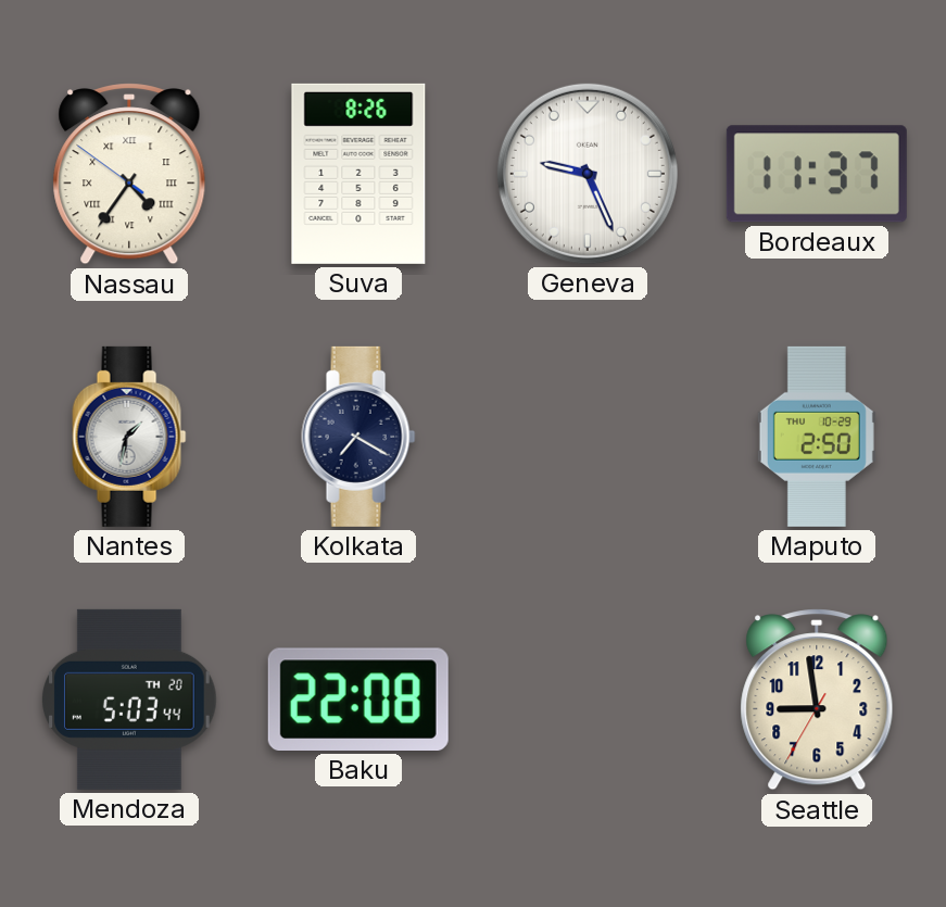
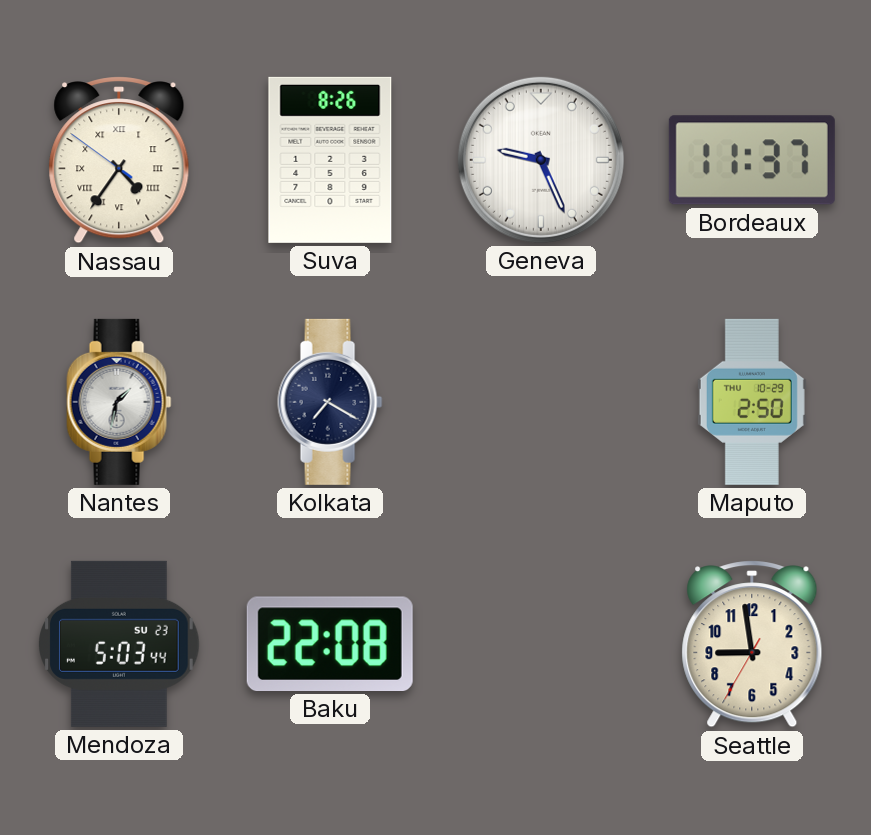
Mendoza date: TH 20 -> SU 23
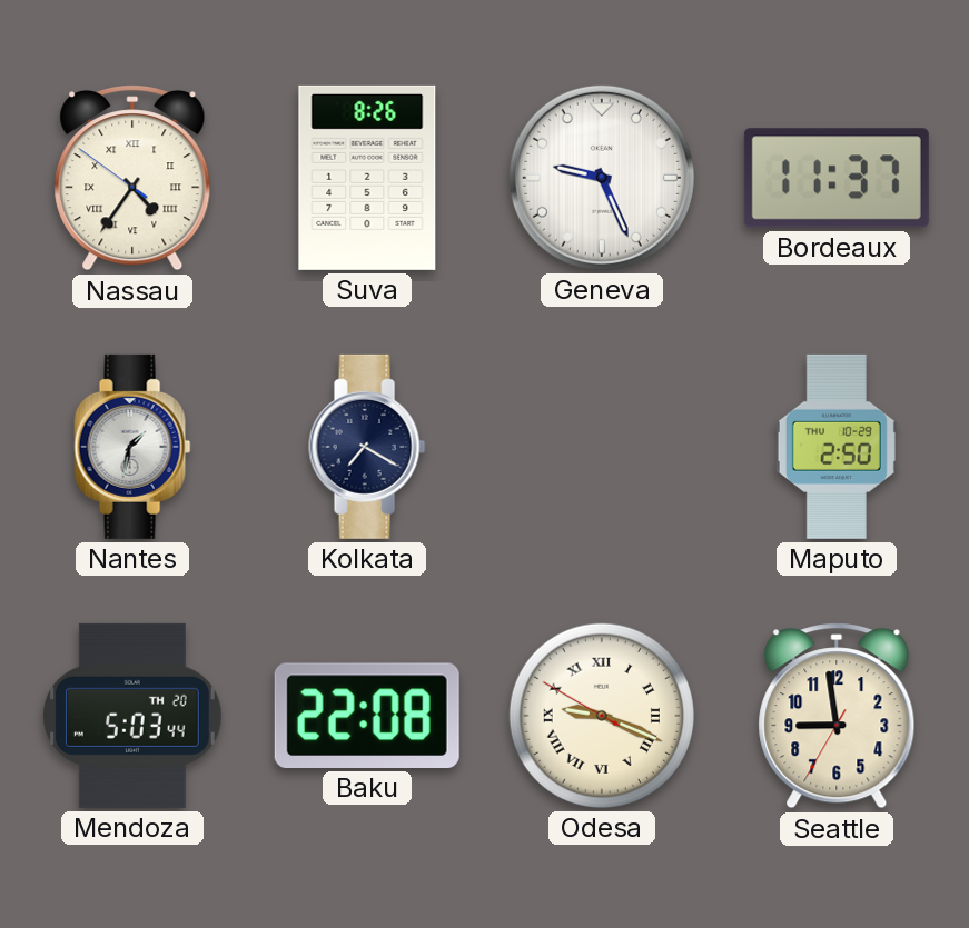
Mendoza date: SU 23 -> TH 20
Odesa: none -> 9:18
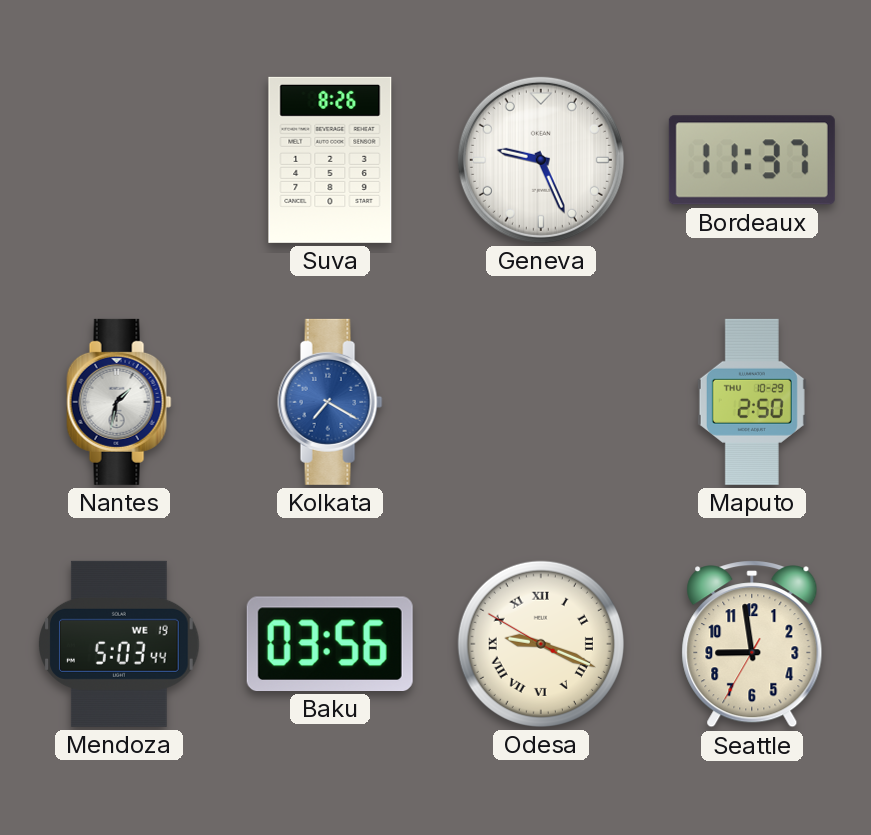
Nassau: 4:35 -> none
Kolkata dial: navy -> blue
Mendoza date: TH 20 -> WE 19
Baku: 22:08 -> 03:56
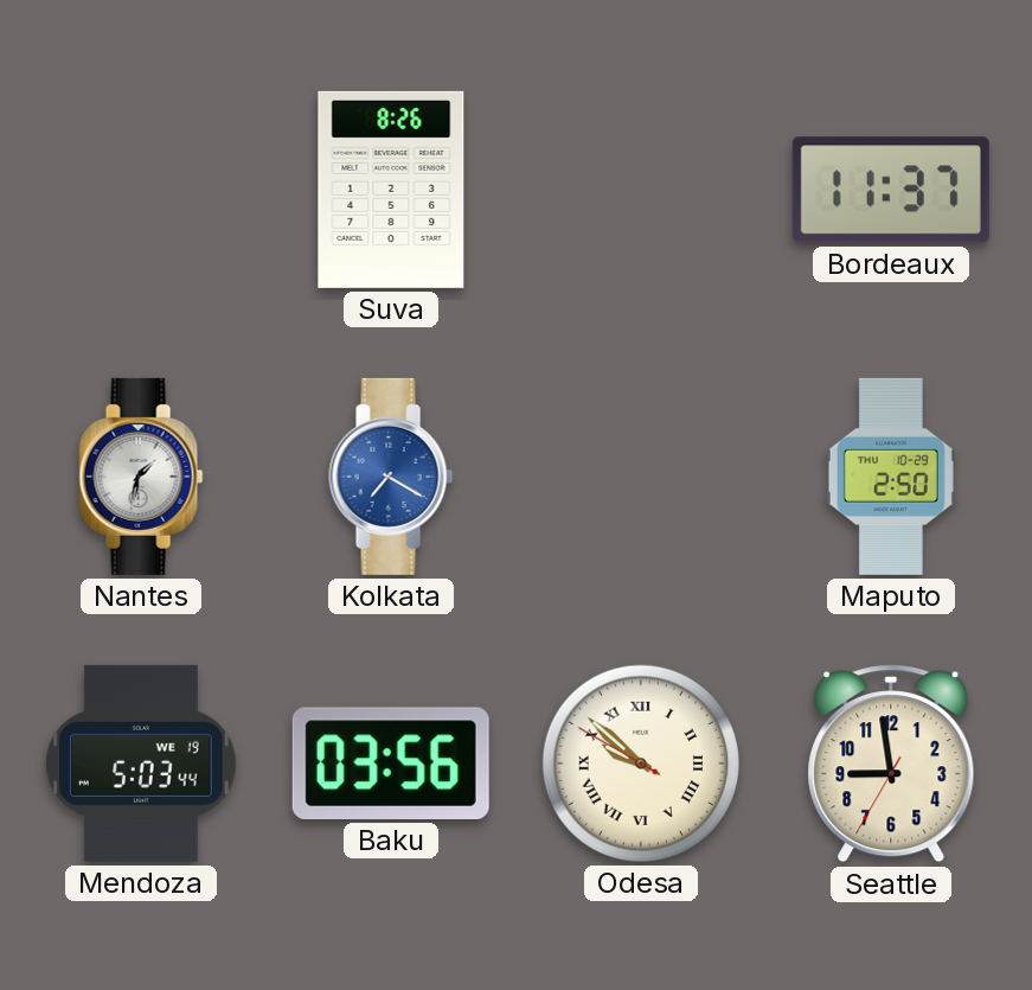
Geneva: 9:26 -> none
Odesa: 9:18 -> 9:51
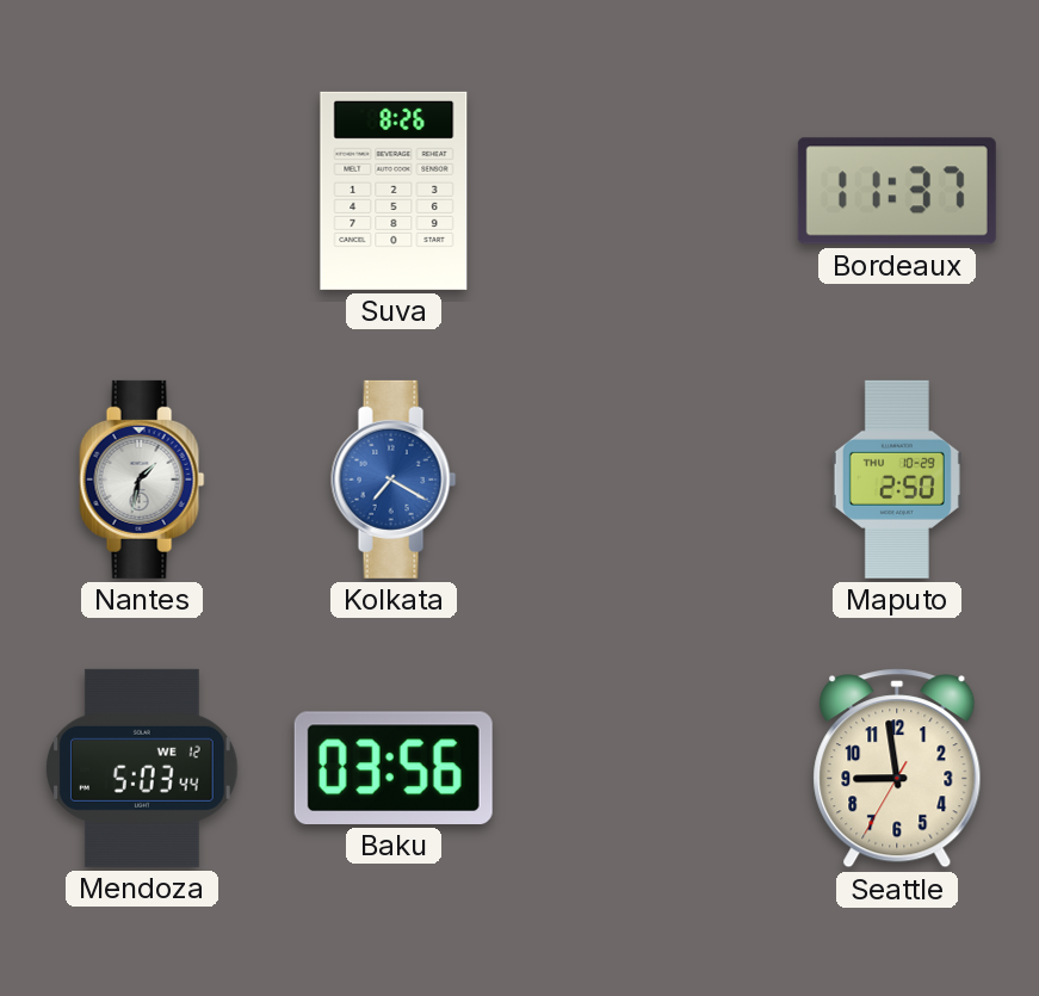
Mendoza date: WE 19 -> WE 12
Odesa: 9:51 -> none
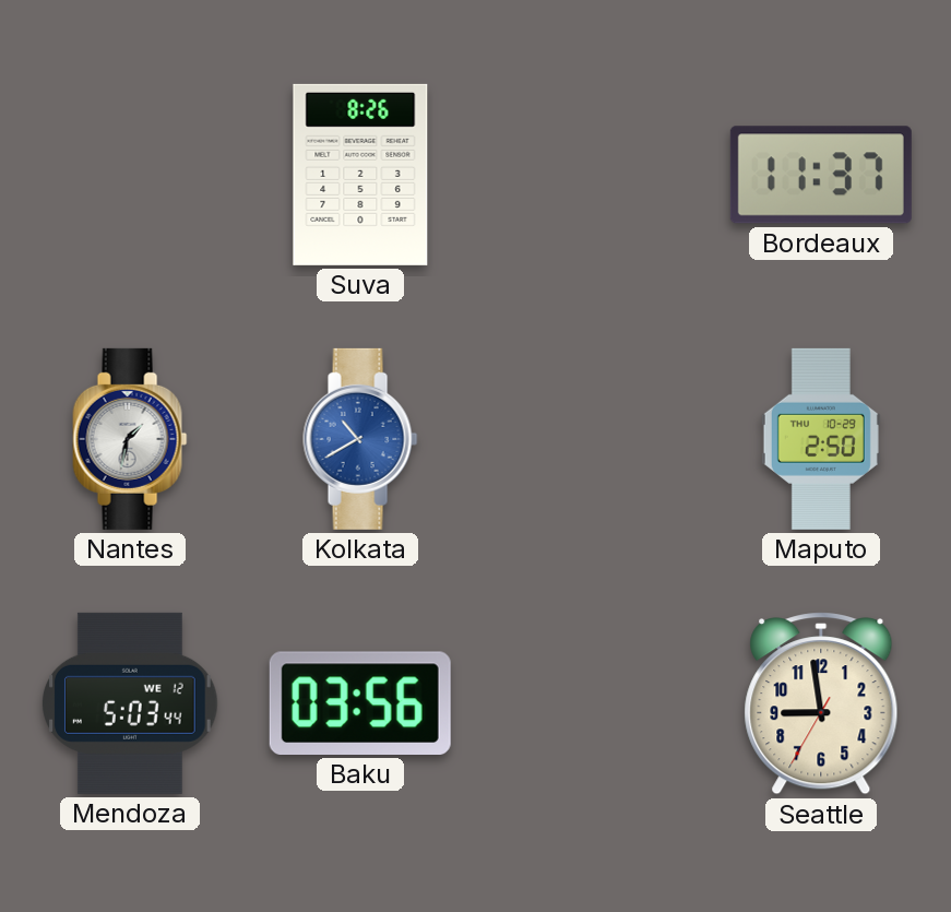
Kolkata: 7:20 -> 10:40
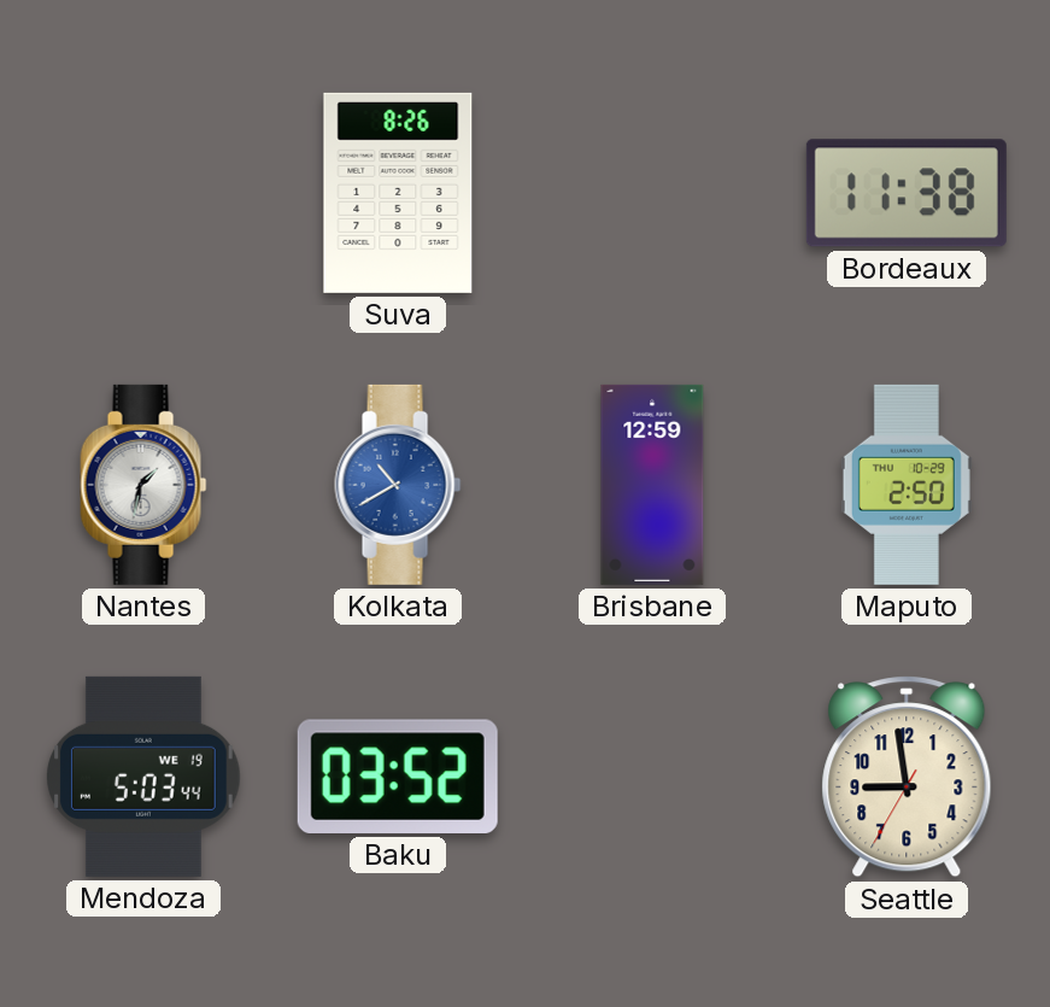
Bordeaux: 11:37 -> 11:38
Brisbane: none -> 12:59
Mendoza date: WE 12 -> WE 19
Baku: 03:56 -> 03:52
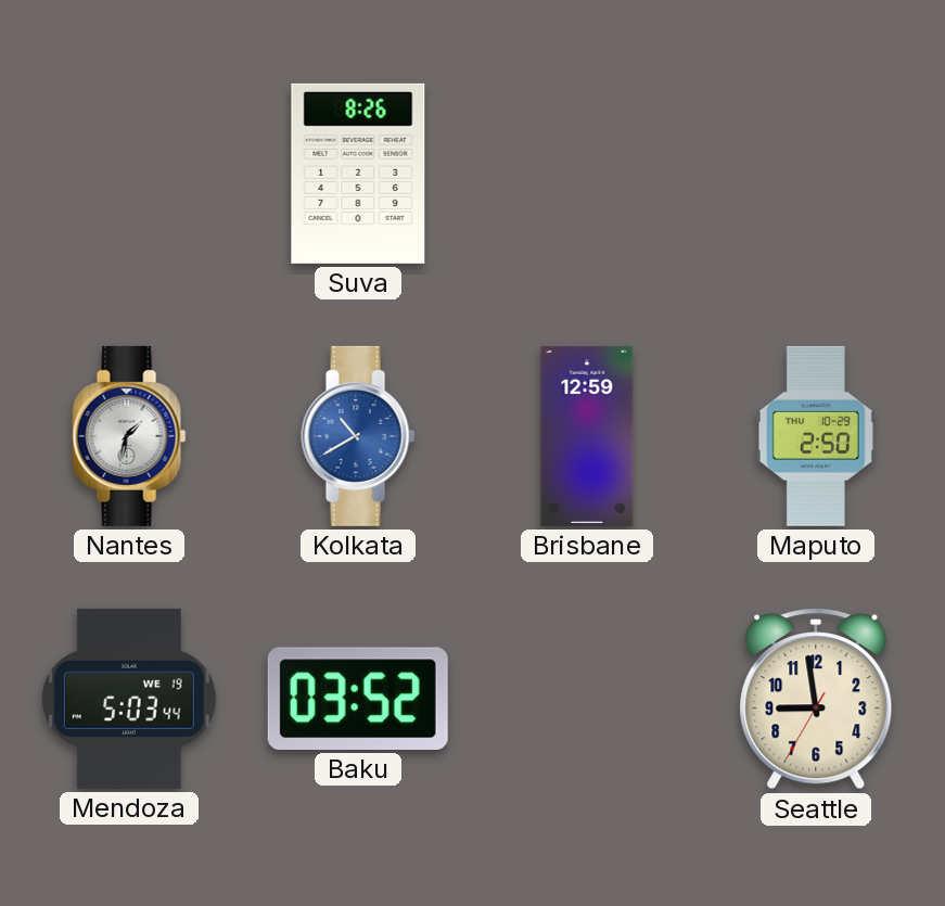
Bordeaux: 11:38 -> none
